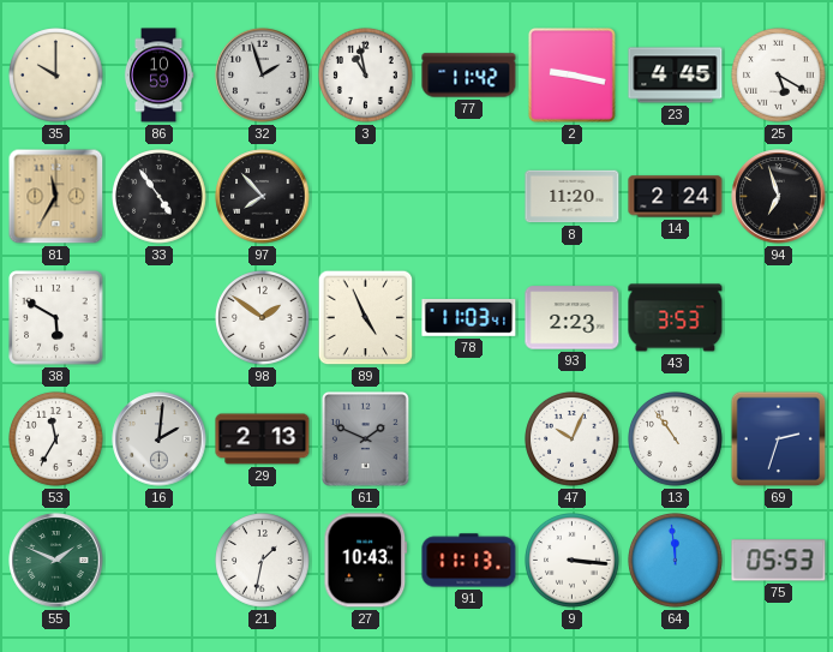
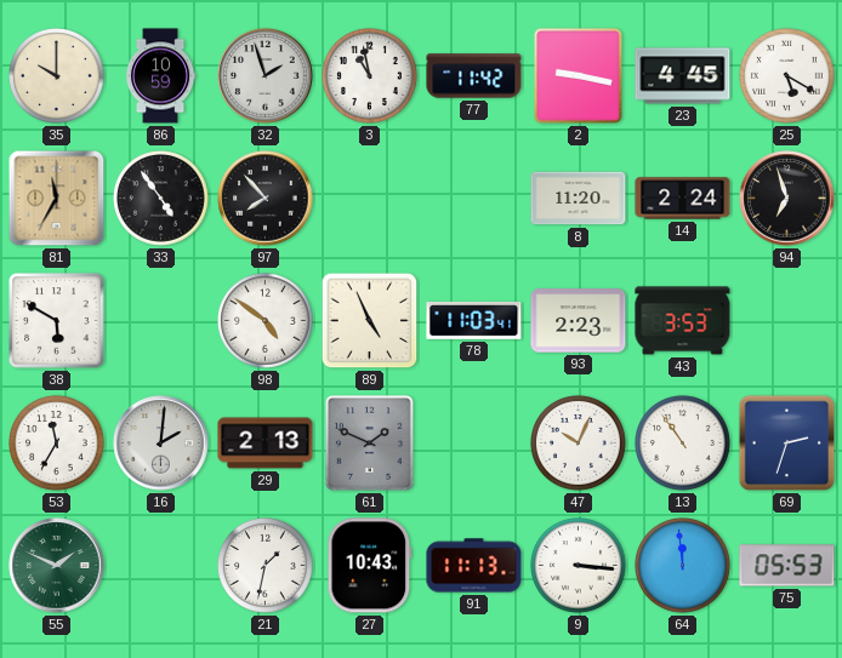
98: 1:51 -> 4:51
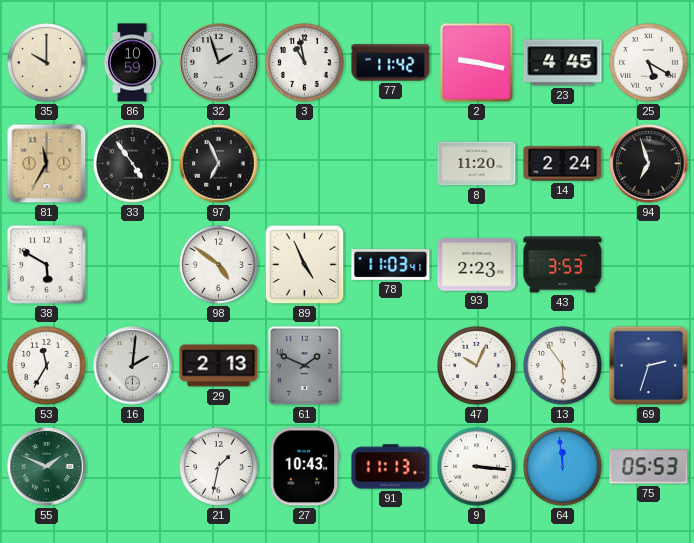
97: 7:53 -> 6:56
13: 10:54 -> 5:54
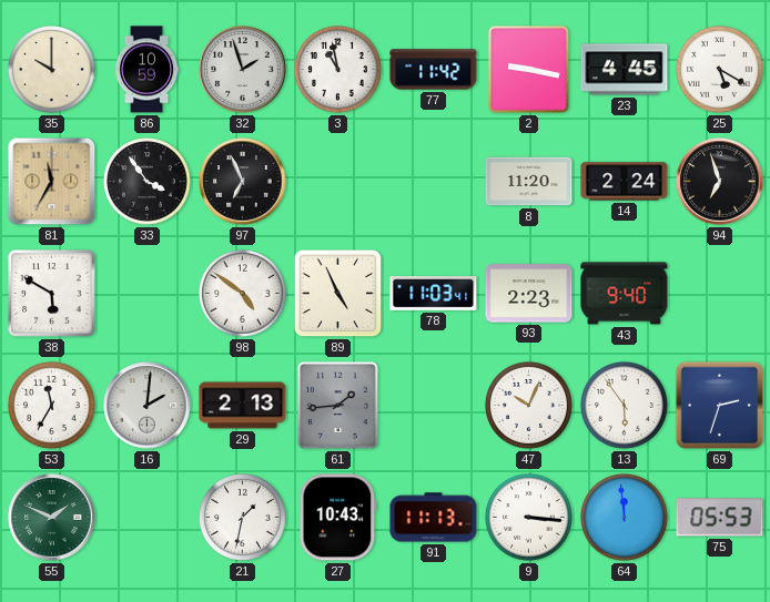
33: 4:54 -> 3:54
43: 3:53 -> 9:40
61: 1:49 -> 1:44
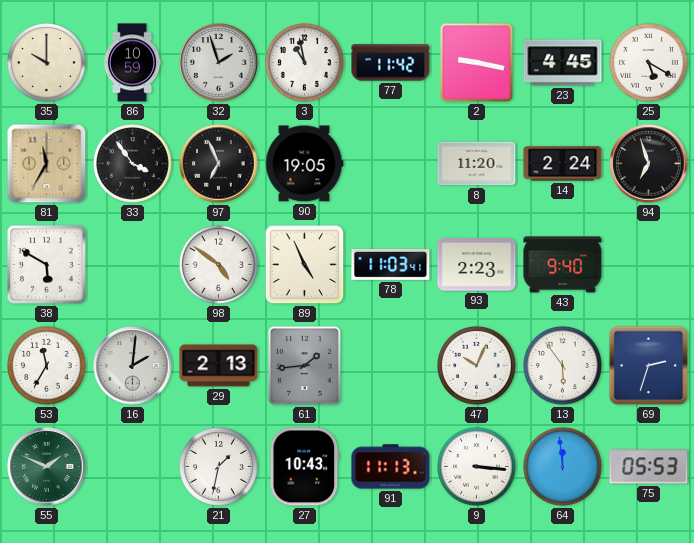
90: none -> 19:05
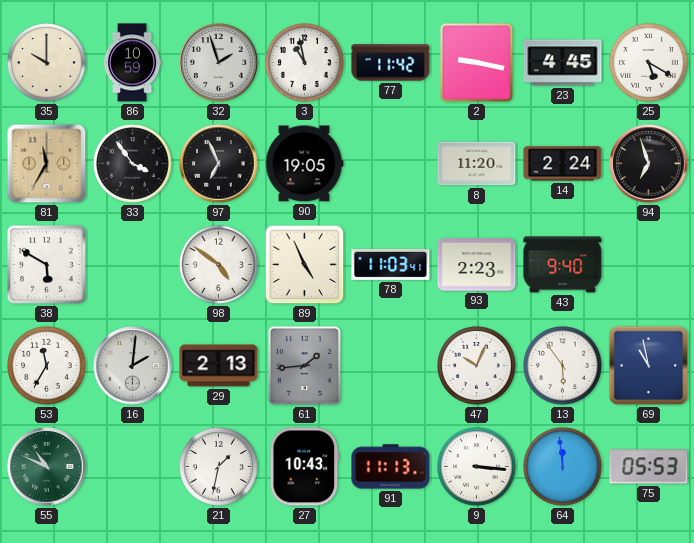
69: 2:33 -> 10:58
55: 1:49 -> 10:49
